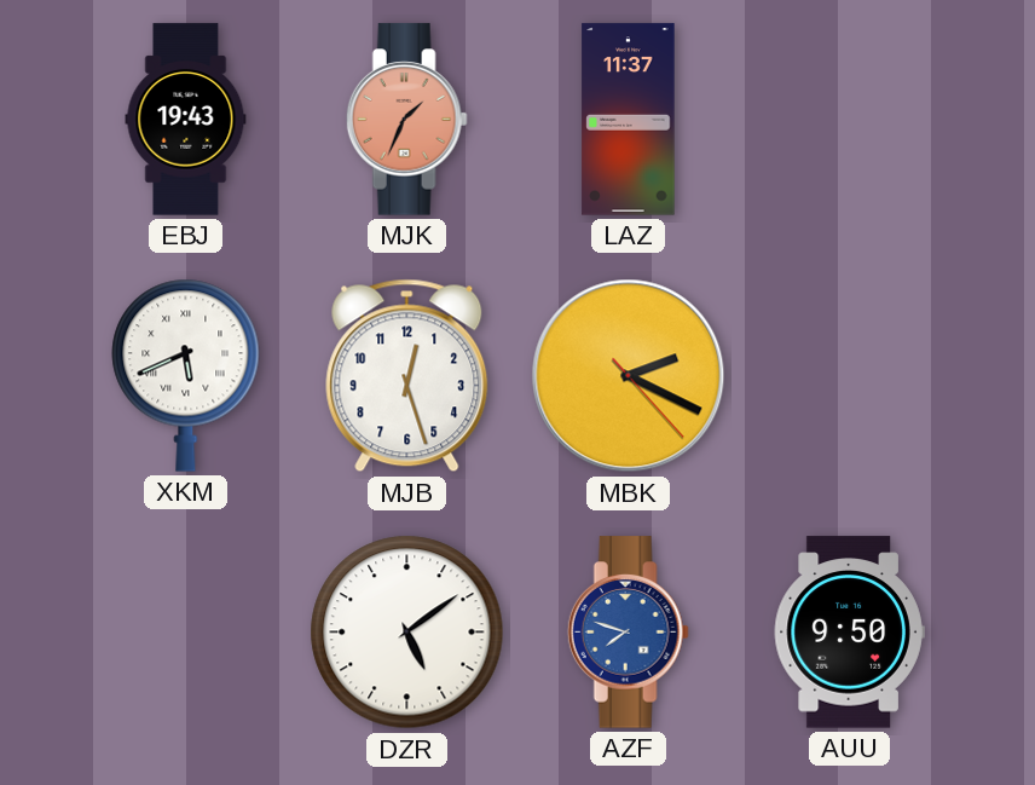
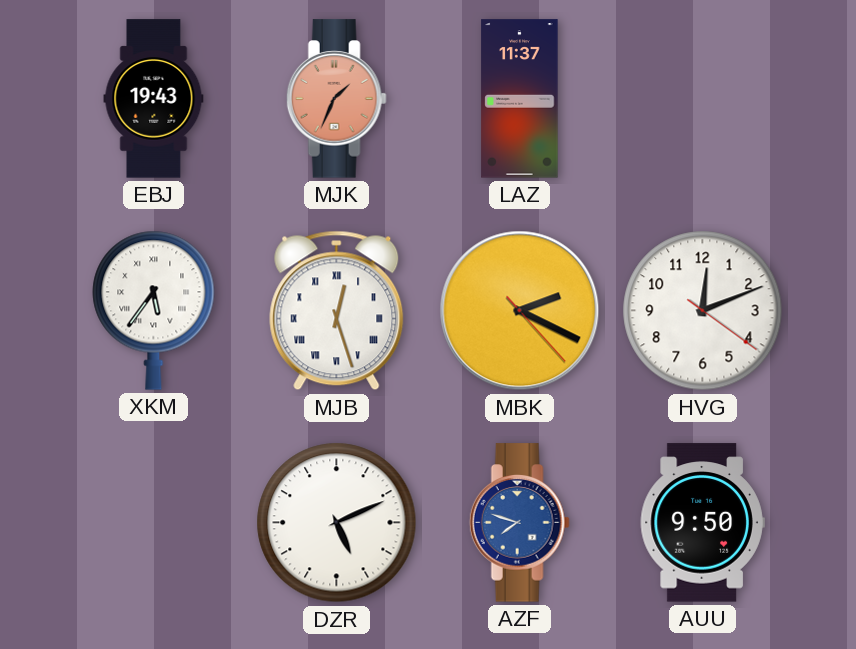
XKM: 5:41 -> 5:36
MJB numerals: Arabic -> Roman
HVG: none -> 12:11
DZR: 5:09 -> 5:11
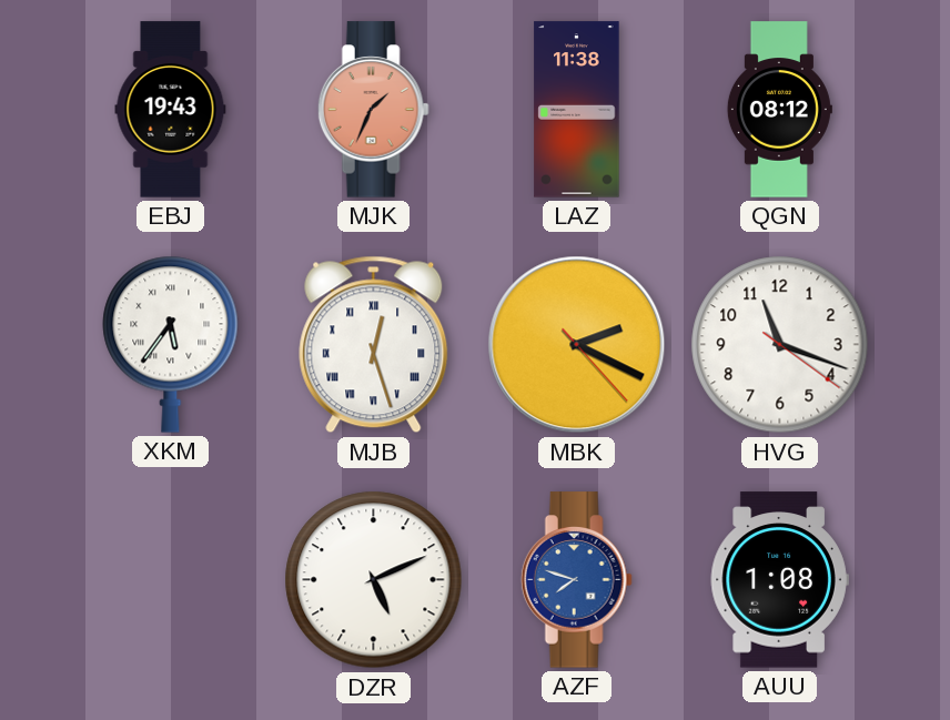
LAZ: 11:37 -> 11:38
QGN: none -> 08:12
HVG: 12:11 -> 11:18
AUU: 9:50 -> 1:08
